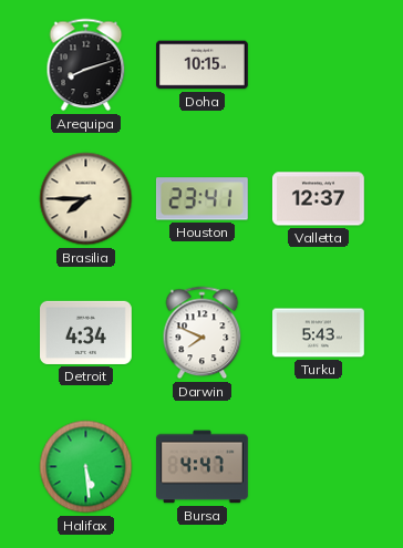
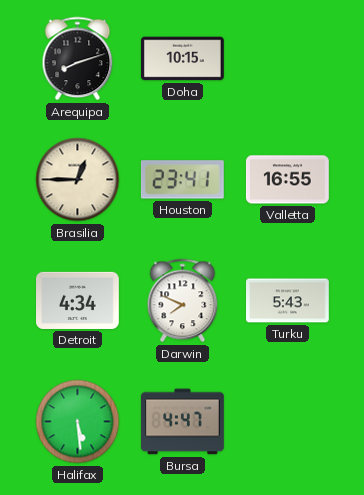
Brasilia: 7:45 -> 12:45
Valletta: 12:37 -> 16:55
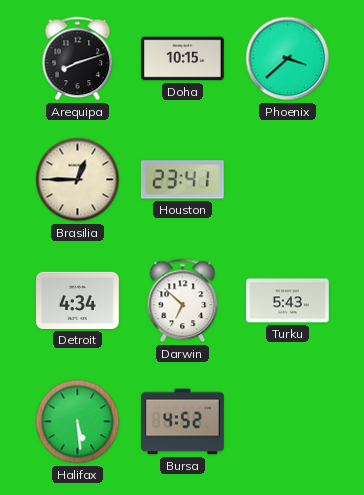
Phoenix: none -> 3:38
Valletta: 16:55 -> none
Darwin: 7:49 -> 6:52
Bursa: 4:47 -> 4:52
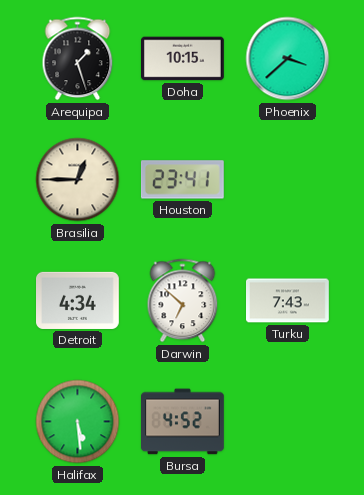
Arequipa: 8:12 -> 1:27
Turku: 5:43 -> 7:43
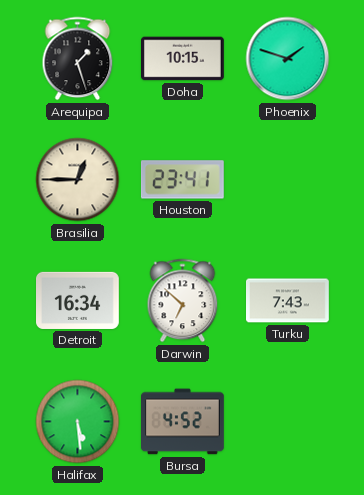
Phoenix: 3:38 -> 1:48
Detroit: 4:34 -> 16:34
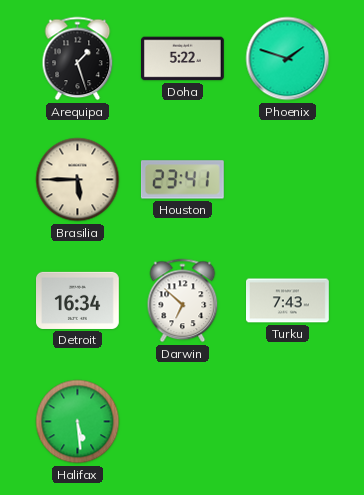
Doha: 10:15 -> 5:22
Brasilia: 12:45 -> 5:45
Bursa: 4:52 -> none
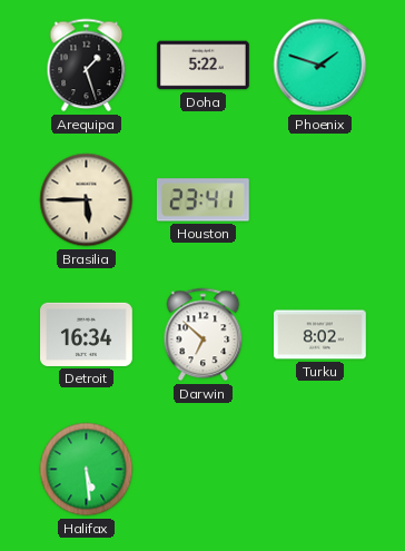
Turku: 7:43 -> 8:02
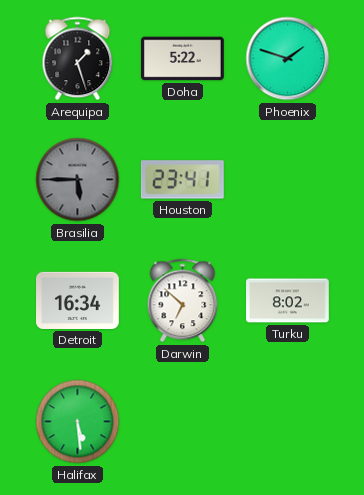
Brasilia dial: cream -> grey
